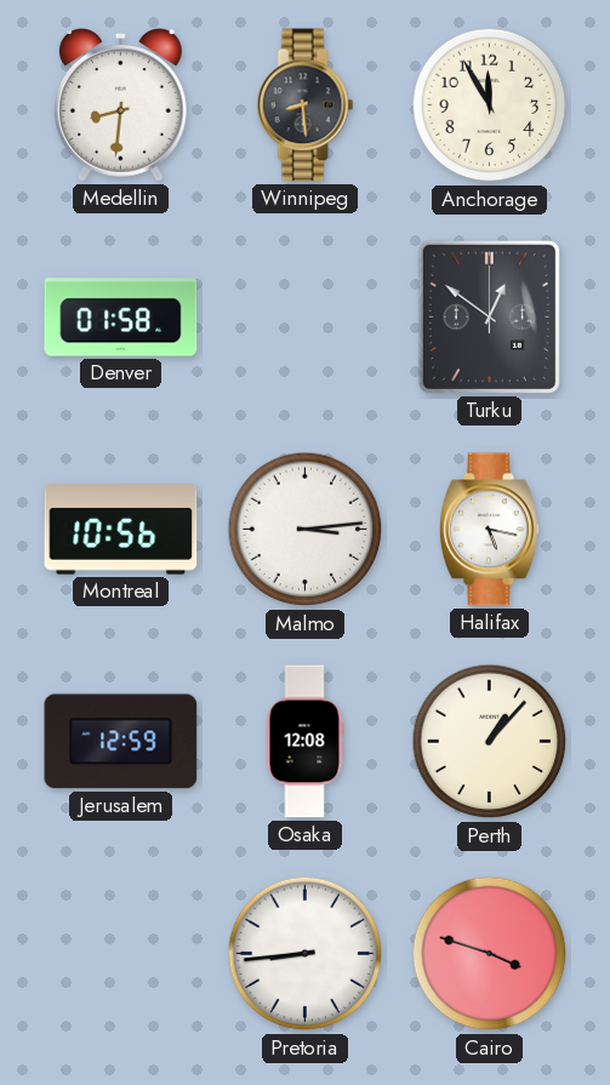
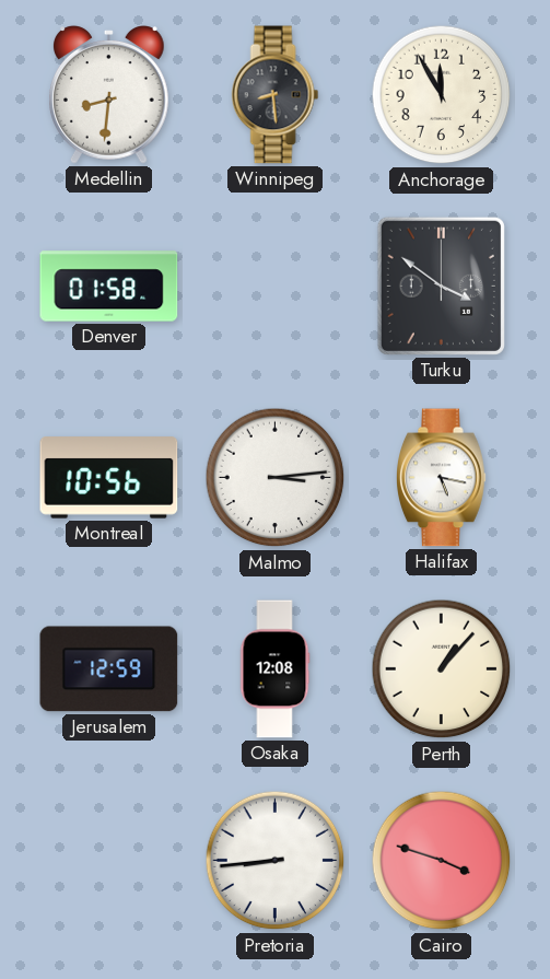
Turku: 12:51 -> 3:51
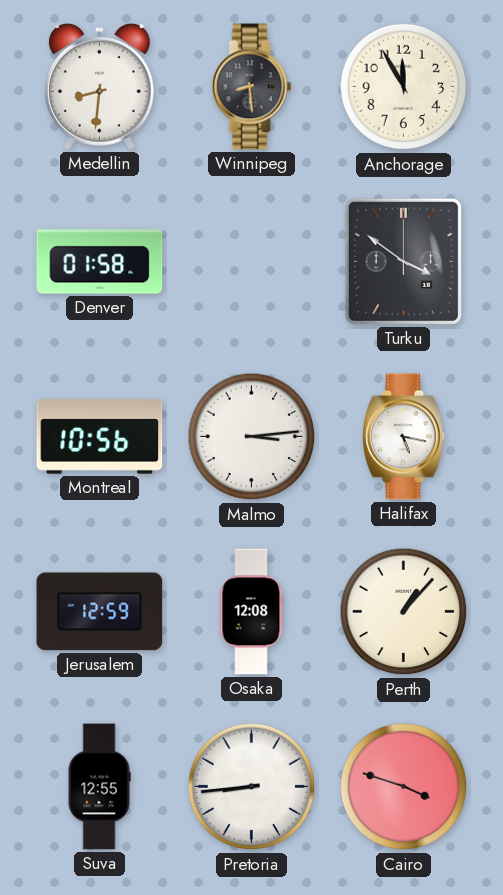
Suva: none -> 12:55
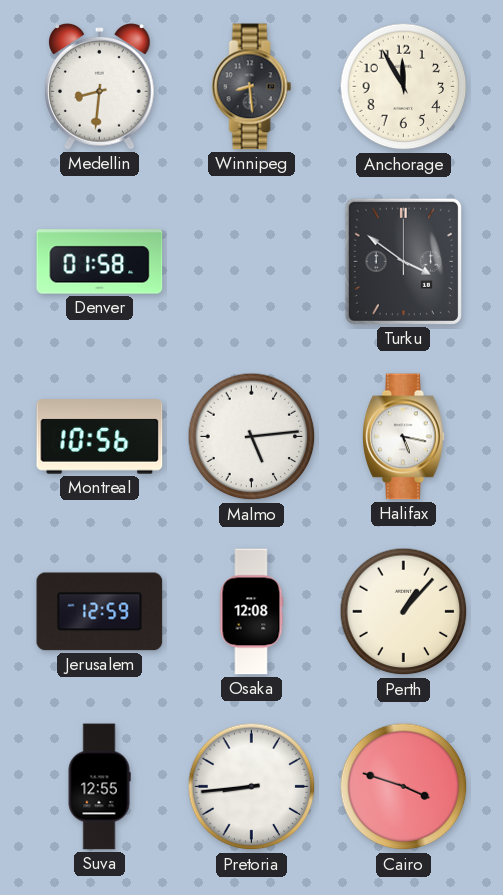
Malmo: 3:14 -> 5:14
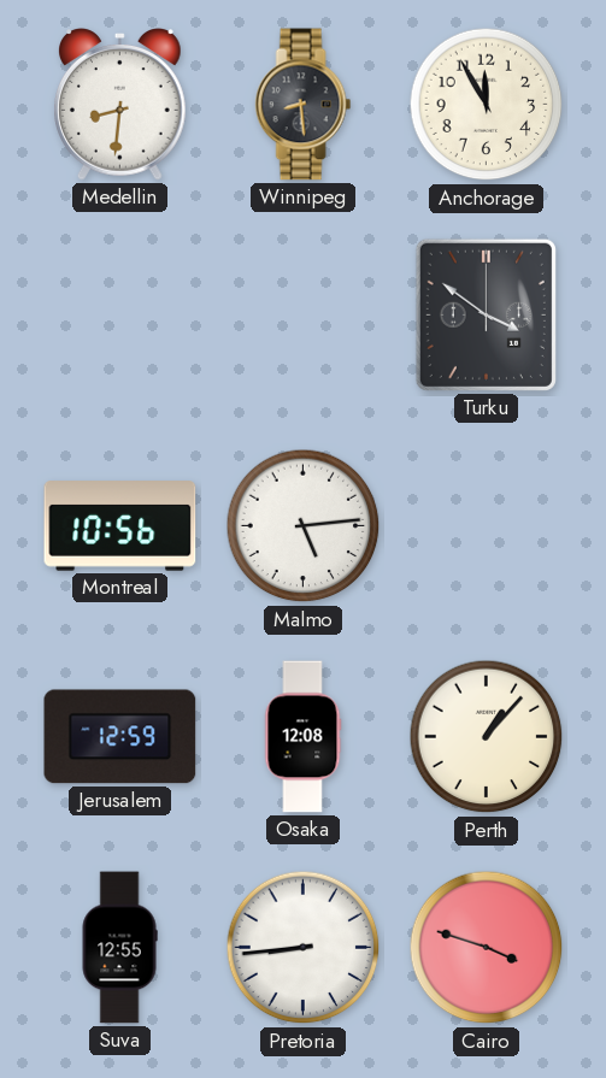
Denver: 01:58 -> none
Halifax: 5:17 -> none
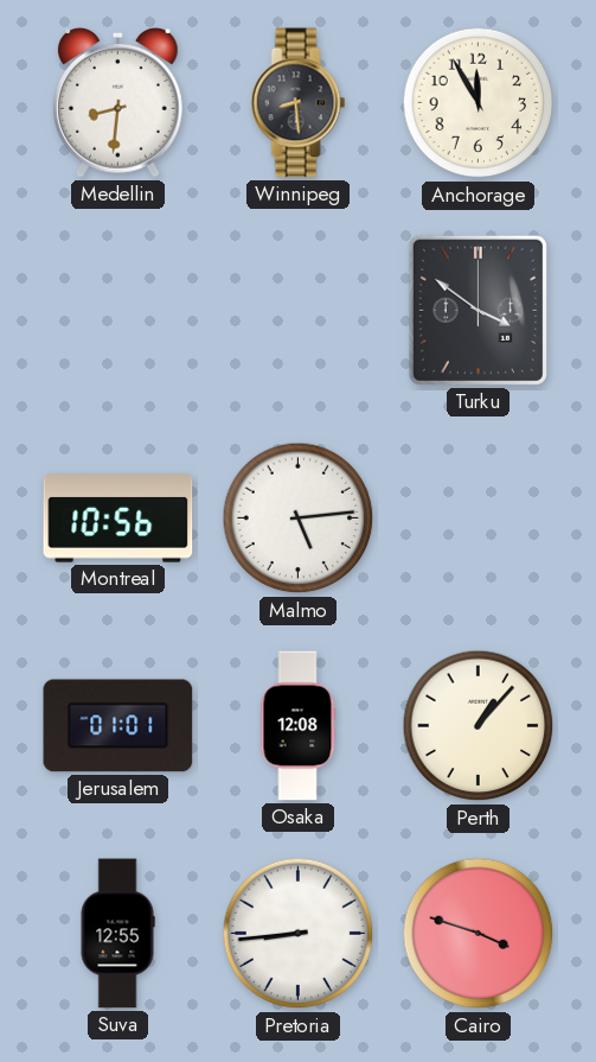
Jerusalem: 12:59 -> 01:01
